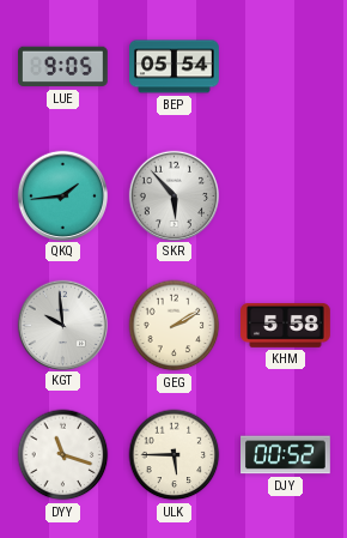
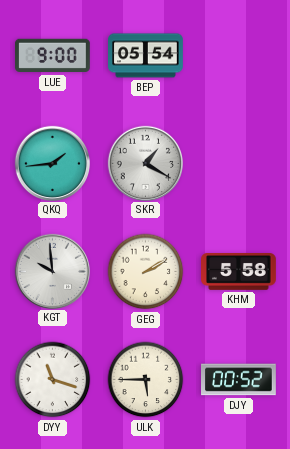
LUE: 9:05 -> 9:00
SKR: 5:53 -> 1:20
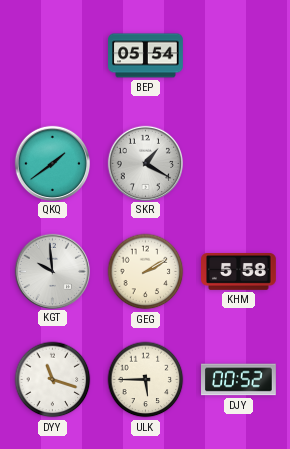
LUE: 9:00 -> none
QKQ: 1:44 -> 1:39
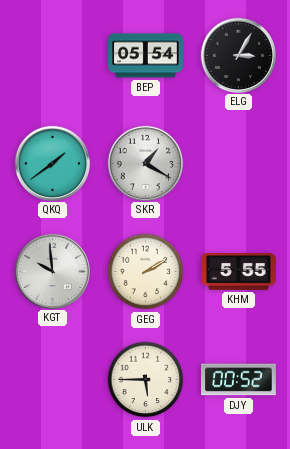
ELG: none -> 3:05
KHM: 5:58 -> 5:55
DYY: 11:18 -> none
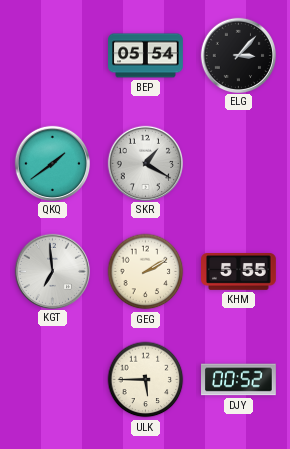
ELG: 3:05 -> 3:07
KGT: 9:59 -> 6:59
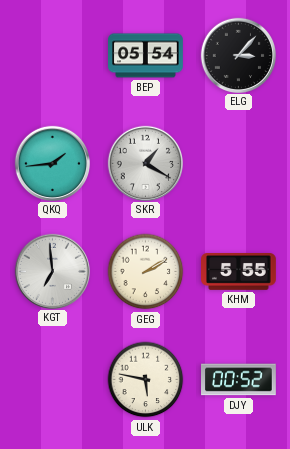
QKQ: 1:39 -> 1:44
ULK: 5:45 -> 5:47
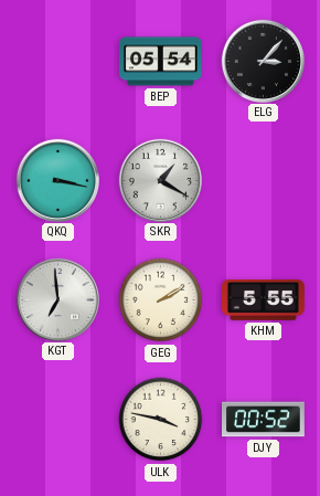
QKQ: 1:44 -> 3:17
ULK: 5:47 -> 3:47
